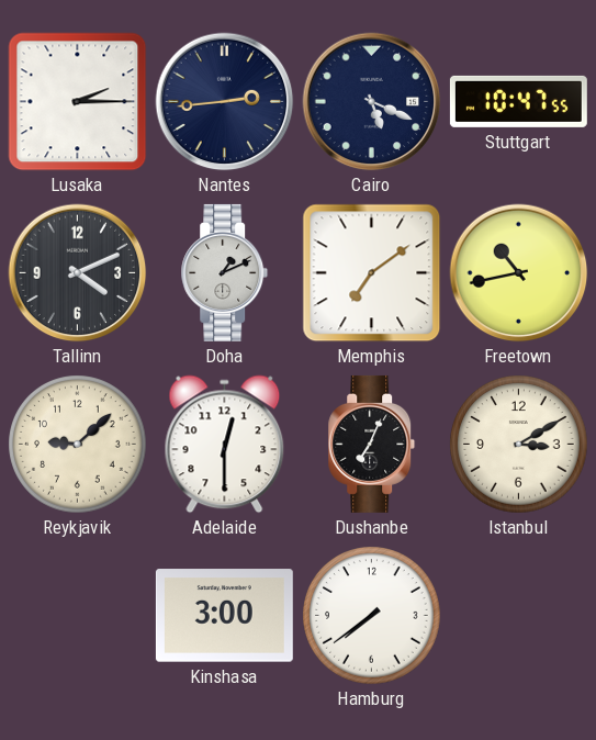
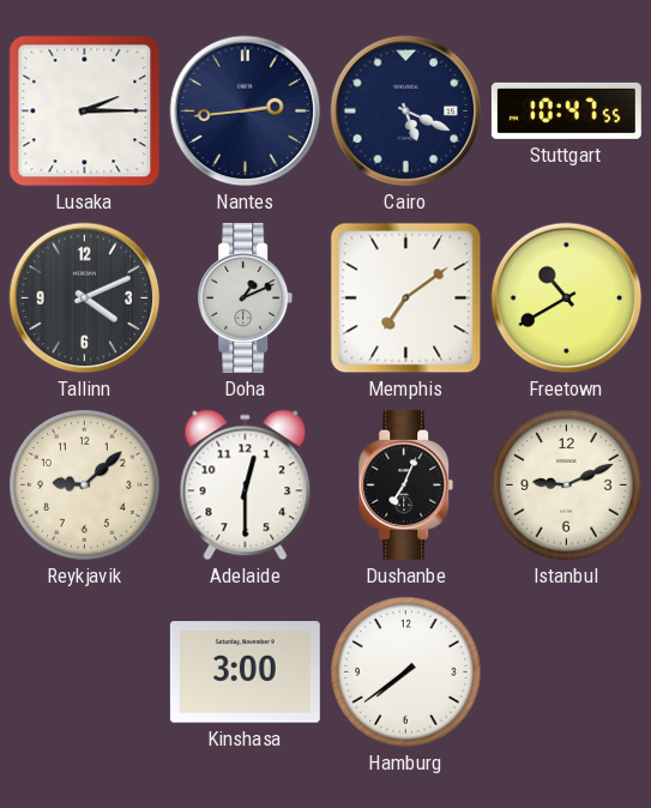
Freetown: 10:43 -> 10:40
Istanbul: 3:10 -> 9:11
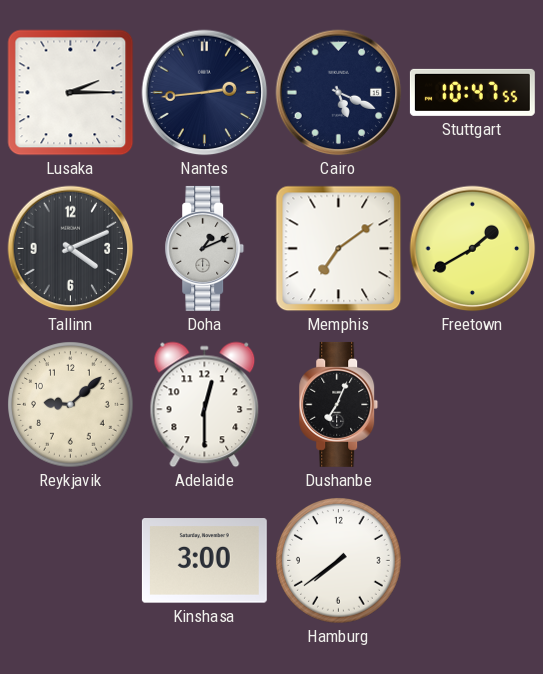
Freetown: 10:40 -> 1:40
Istanbul: 9:11 -> none
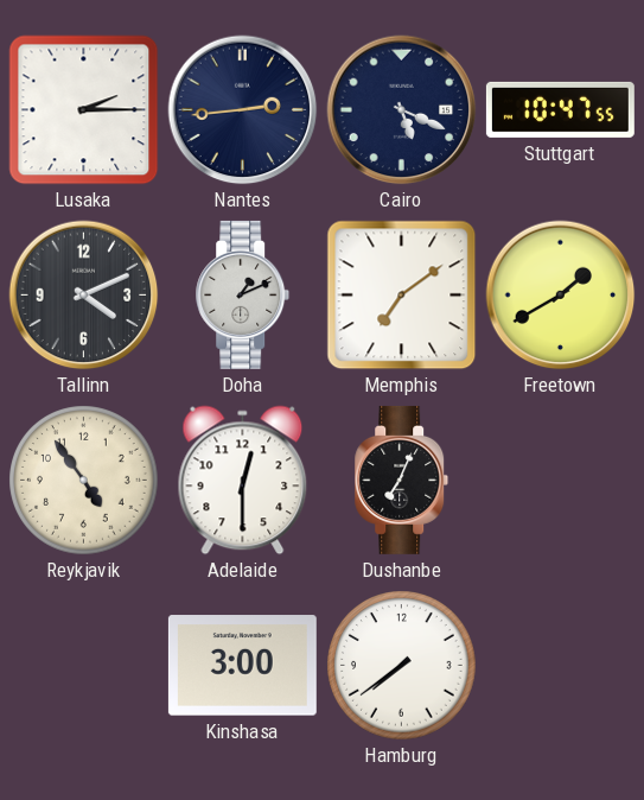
Reykjavik: 9:08 -> 4:54
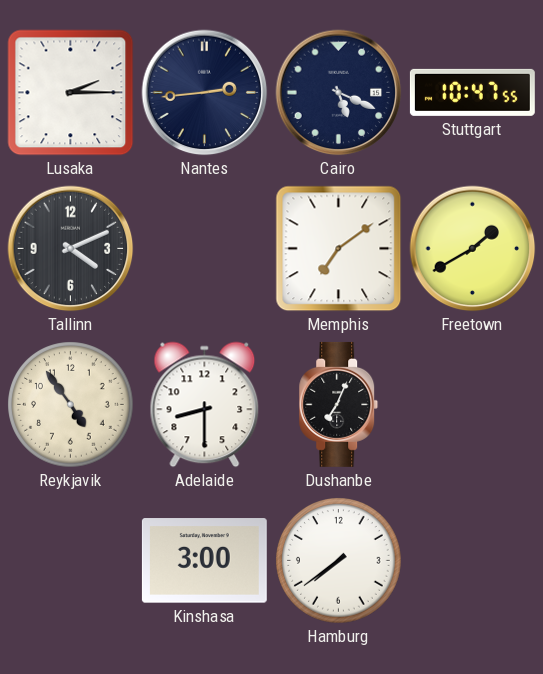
Doha: 1:11 -> none
Adelaide: 12:30 -> 8:30
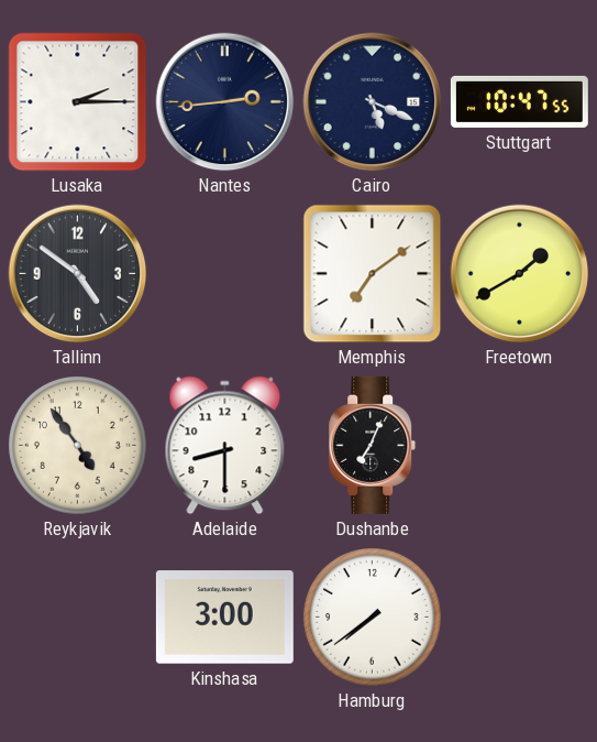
Tallinn: 4:11 -> 4:51
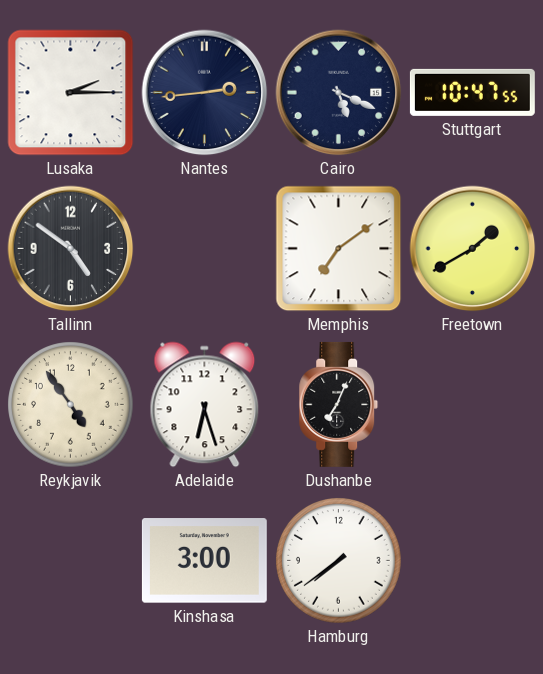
Adelaide: 8:30 -> 6:27
